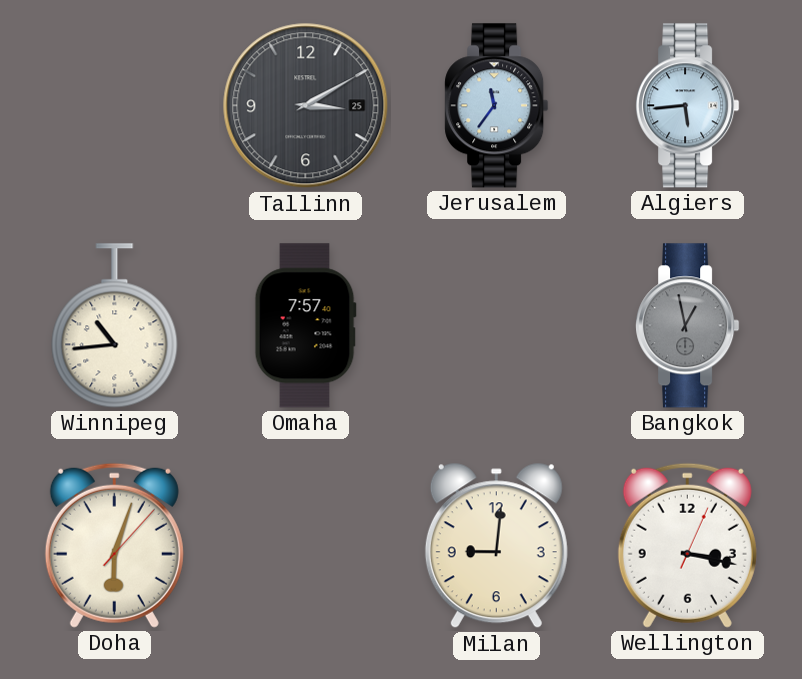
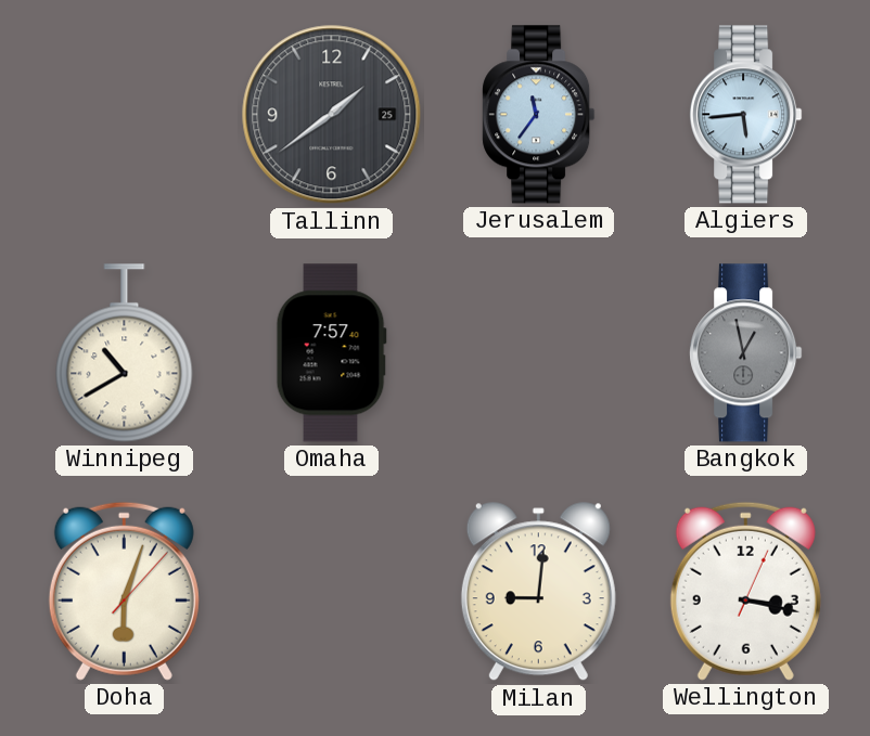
Tallinn: 3:10 -> 1:39
Winnipeg: 10:44 -> 10:40
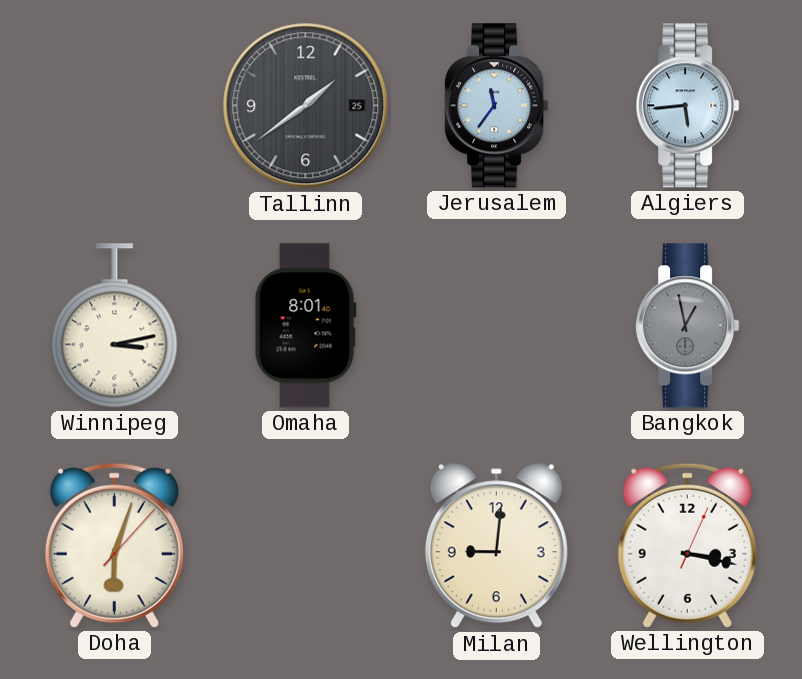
Winnipeg: 10:40 -> 3:13
Omaha: 7:57 -> 8:01
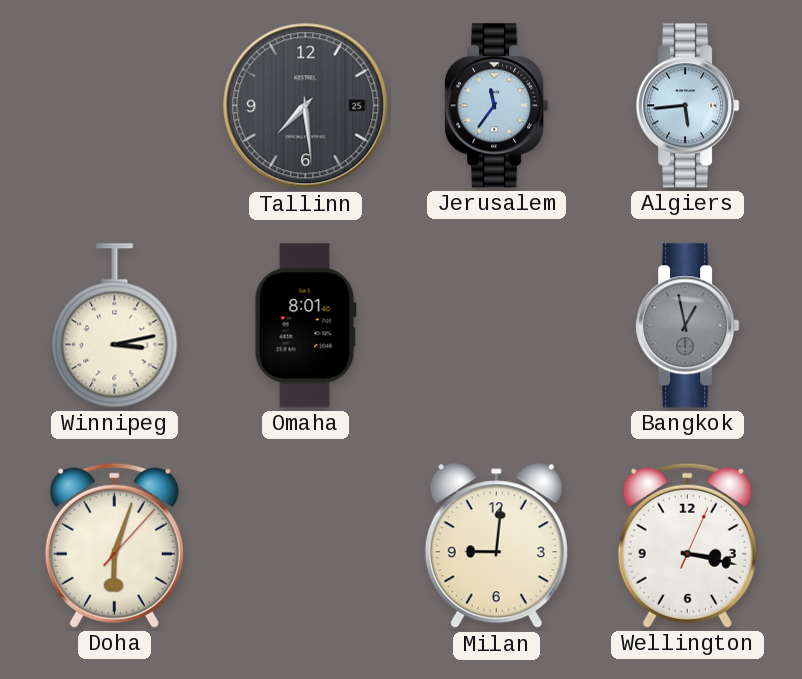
Tallinn: 1:39 -> 7:29
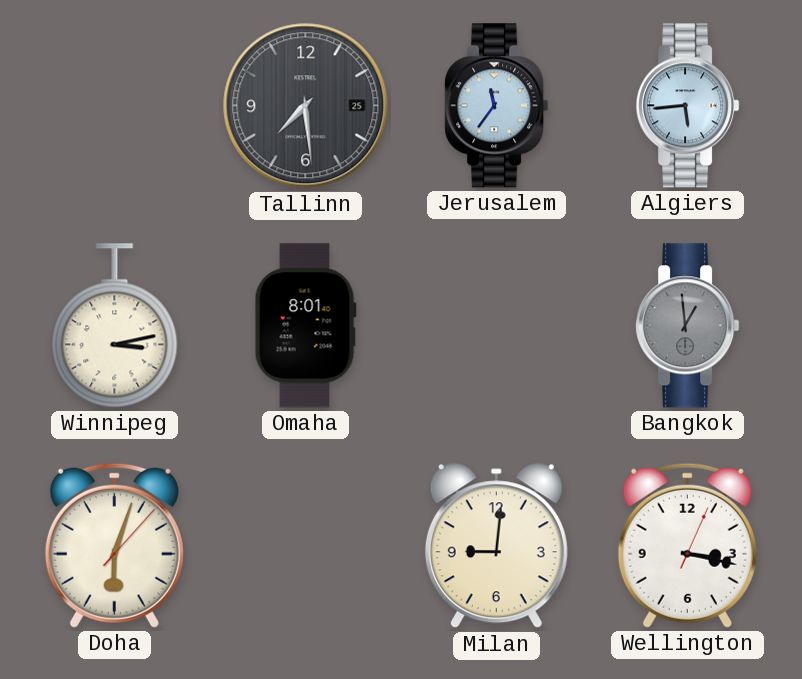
Bangkok: 12:58 -> 12:59
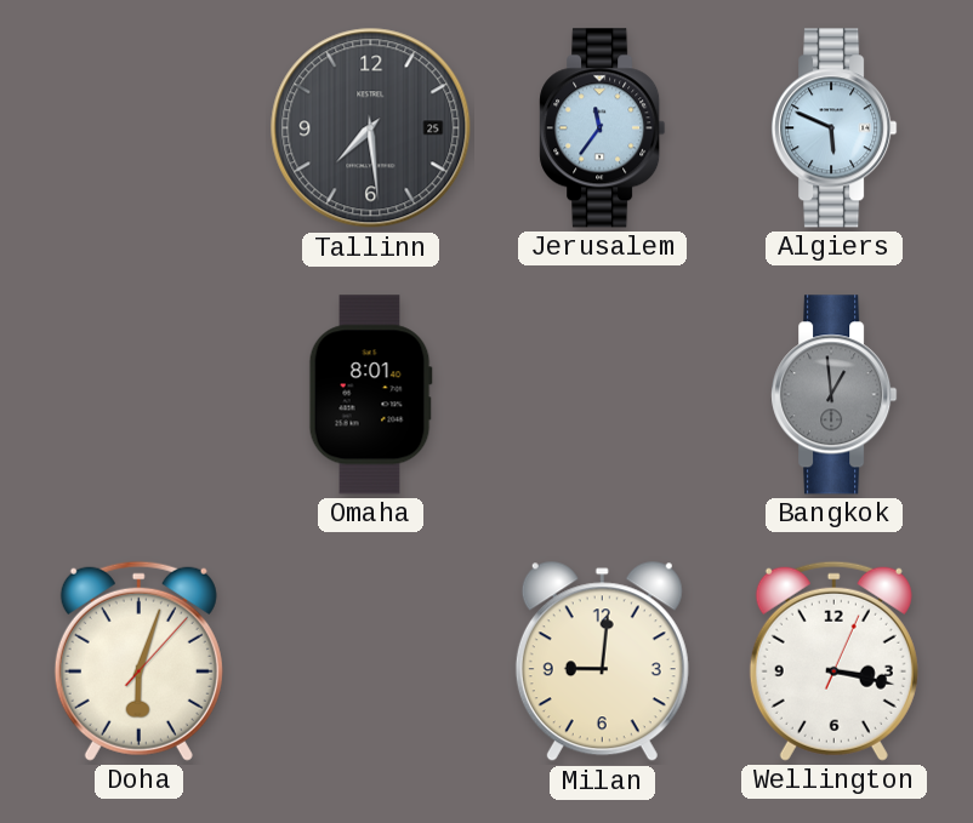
Algiers: 5:44 -> 5:49
Winnipeg: 3:13 -> none
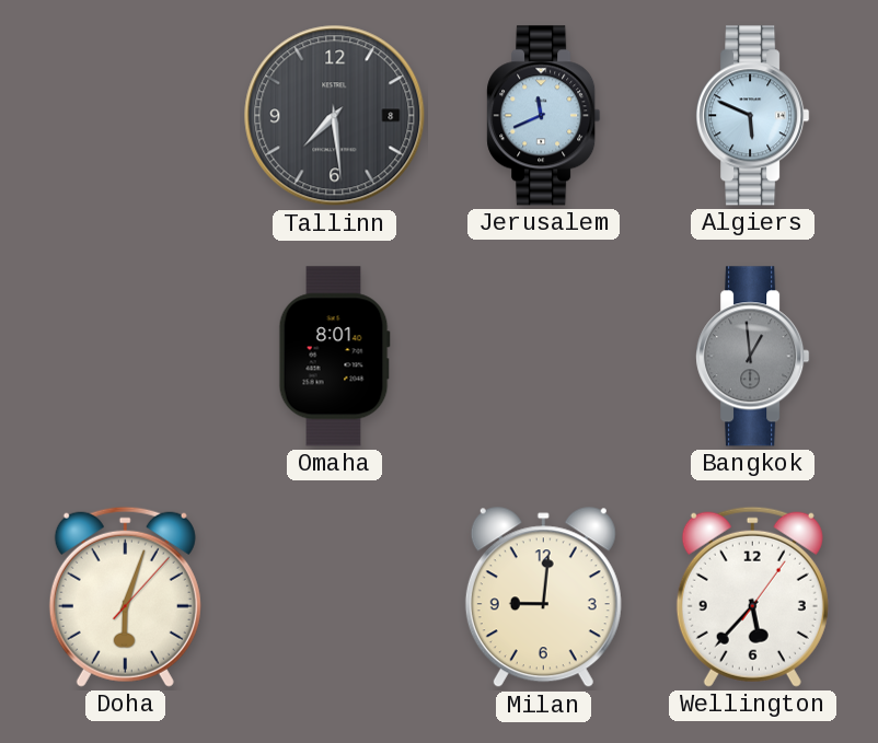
Tallinn date: 25 -> 8
Jerusalem: 11:36 -> 11:41
Wellington: 3:17 -> 5:37
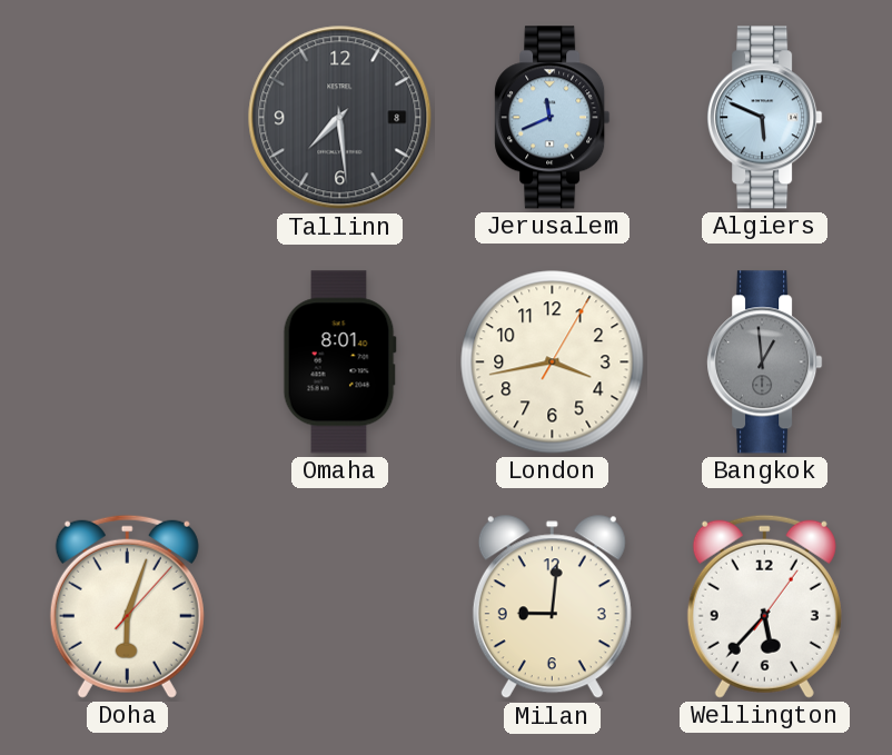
London: none -> 3:43
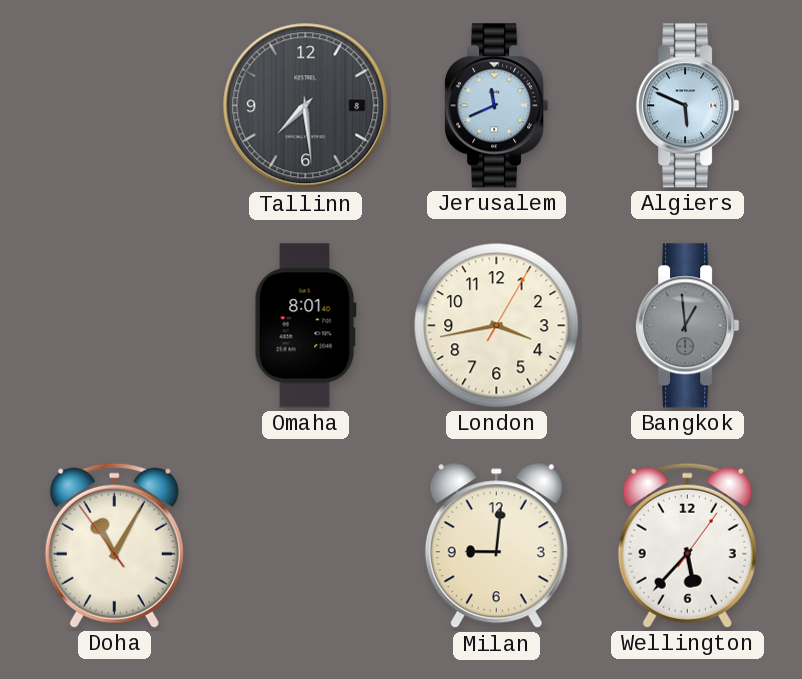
Doha: 6:03 -> 11:04
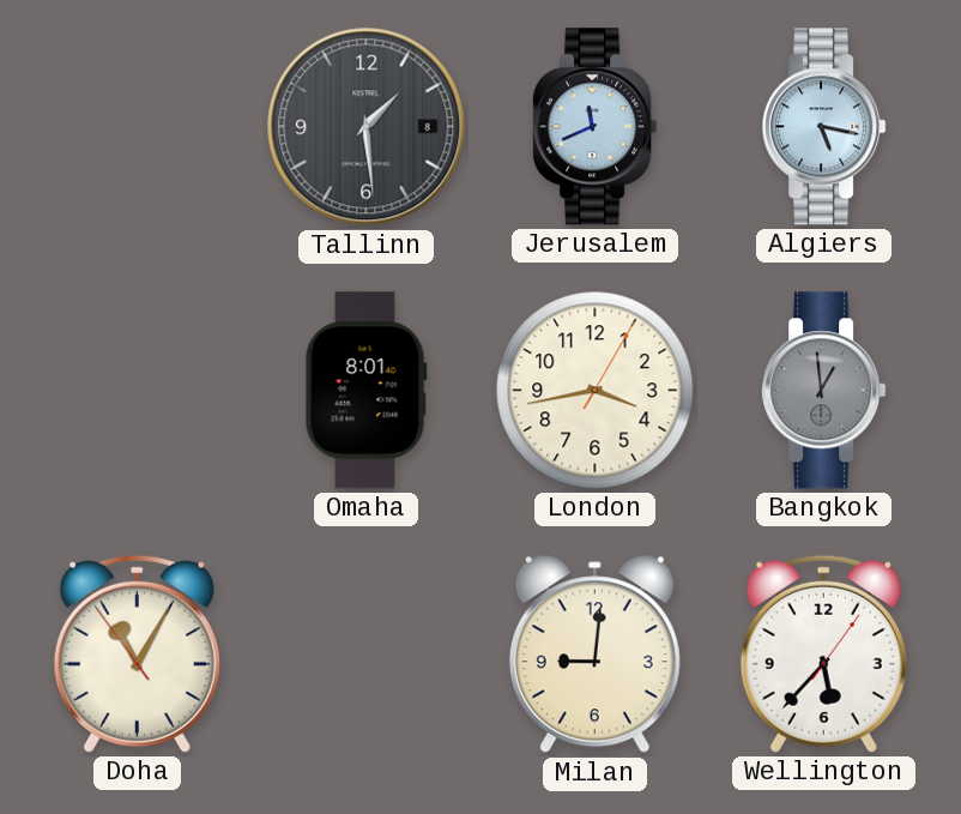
Tallinn: 7:29 -> 1:29
Algiers: 5:49 -> 5:17
